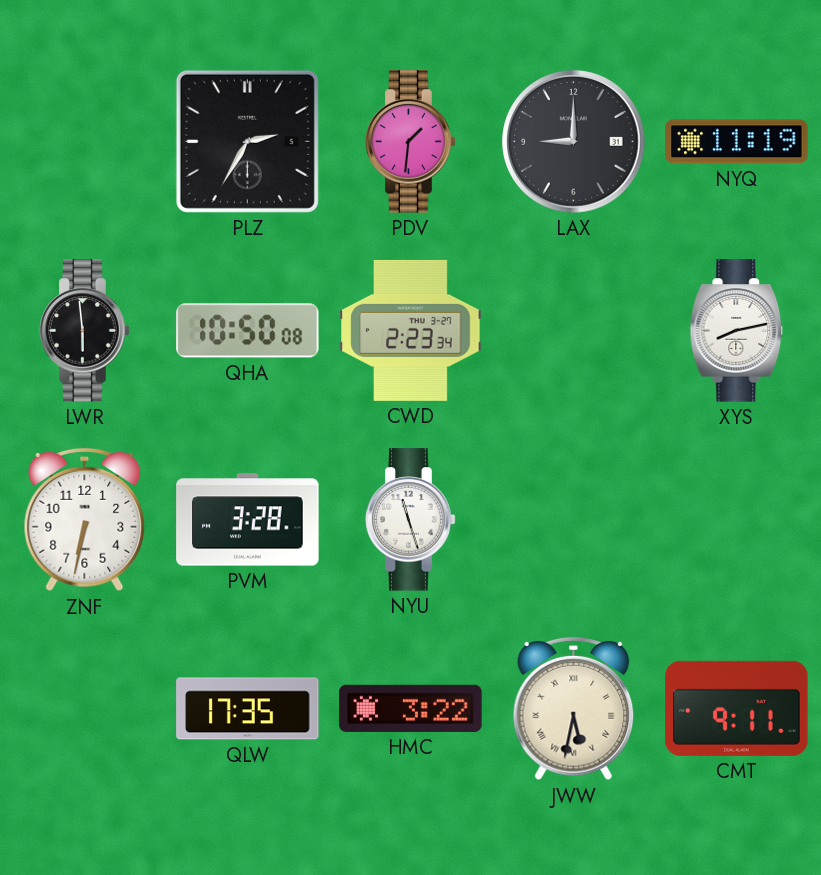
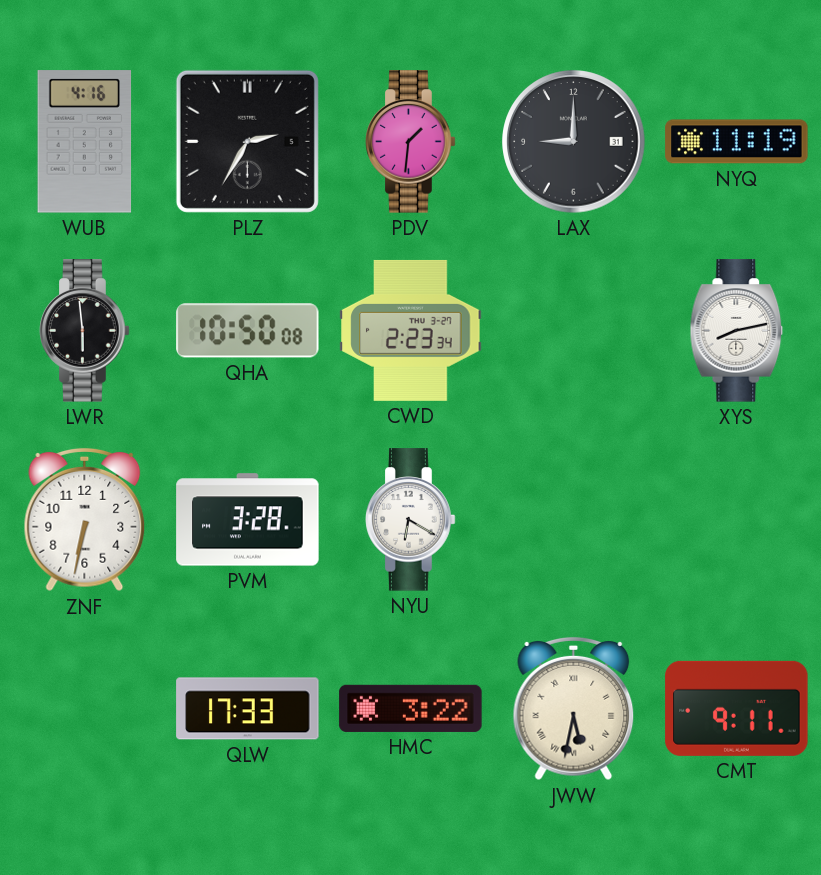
WUB: none -> 4:16
NYU: 11:27 -> 6:20
QLW: 17:35 -> 17:33
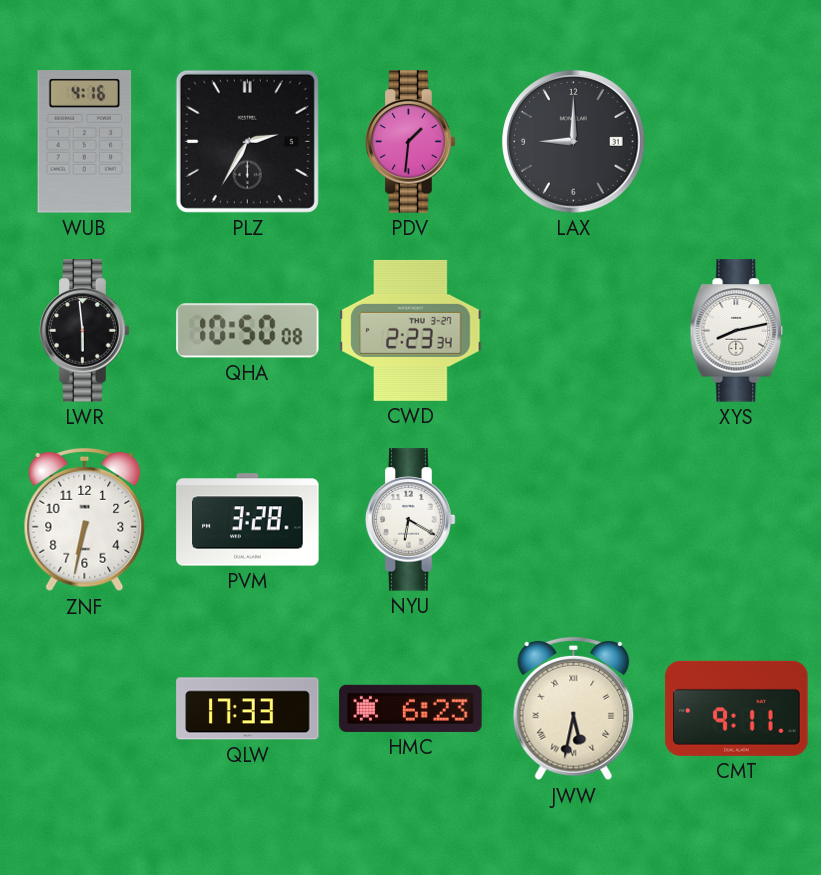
NYQ: 11:19 -> none
HMC: 3:22 -> 6:23
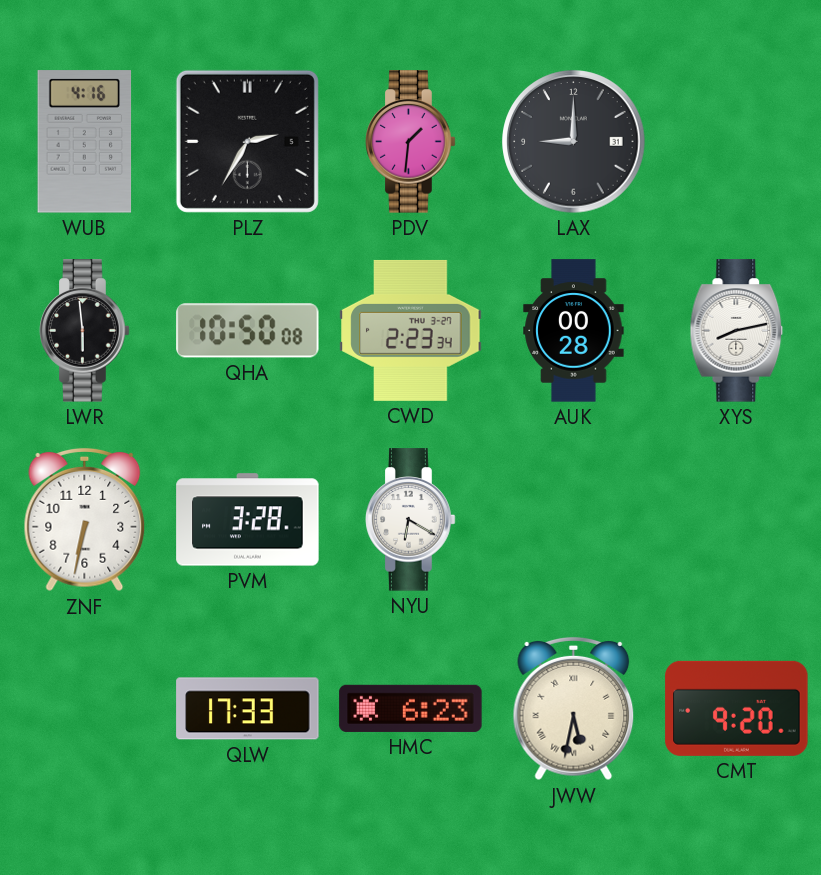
AUK: none -> 00:28
CMT: 9:11 -> 9:20
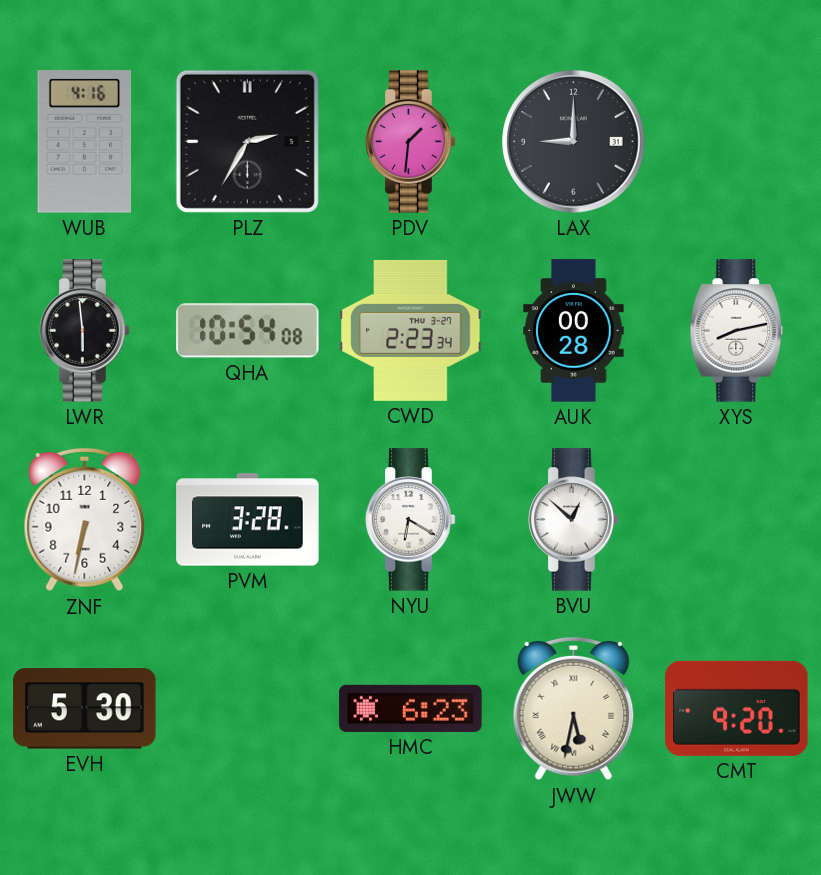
QHA: 10:50 -> 10:54
BVU: none -> 12:52
EVH: none -> 5:30
QLW: 17:33 -> none
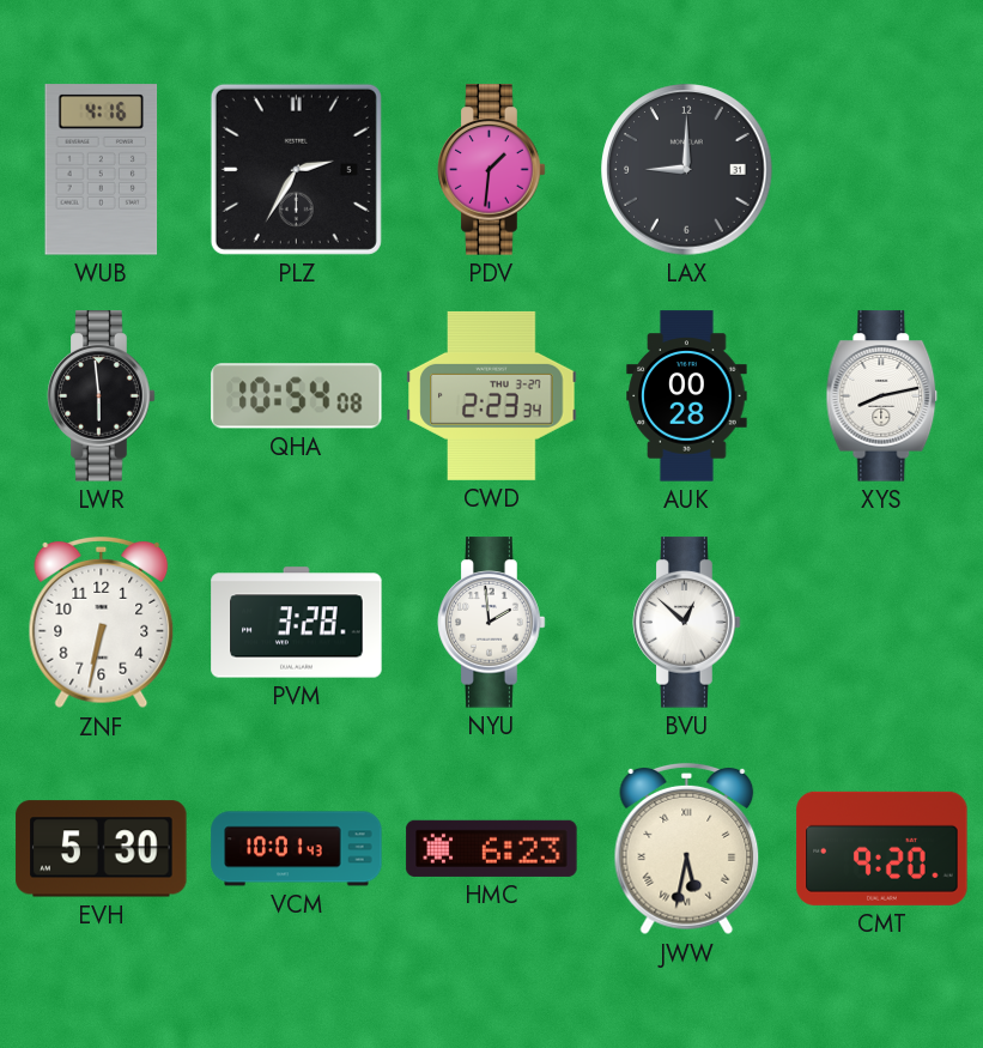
NYU: 6:20 -> 1:59
VCM: none -> 10:01
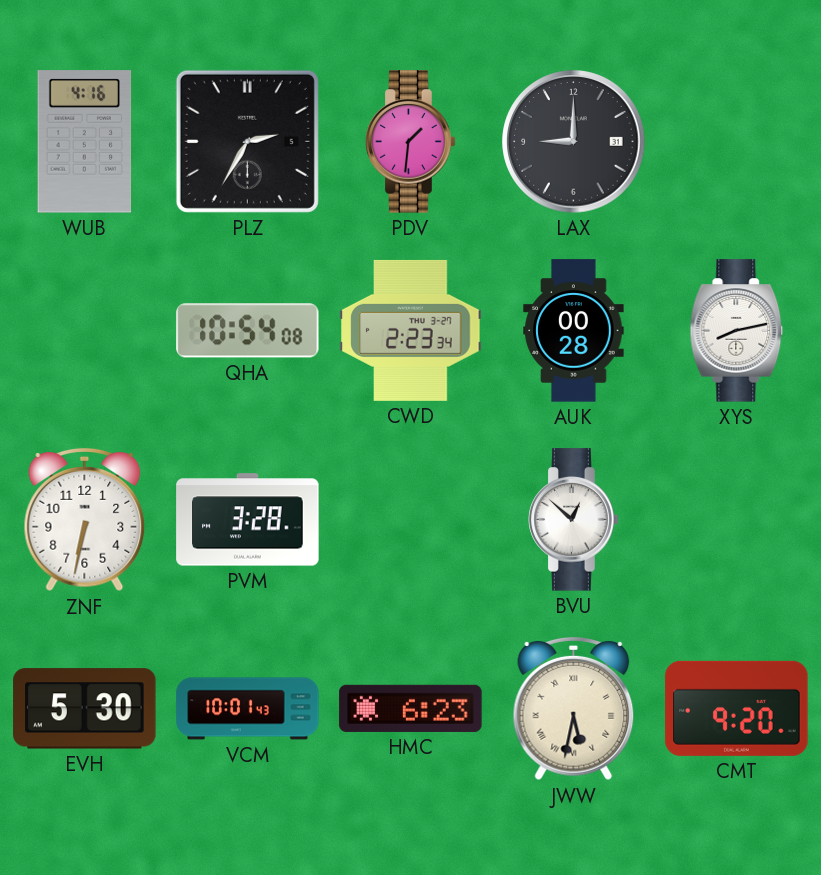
LWR: 5:59 -> none
NYU: 1:59 -> none
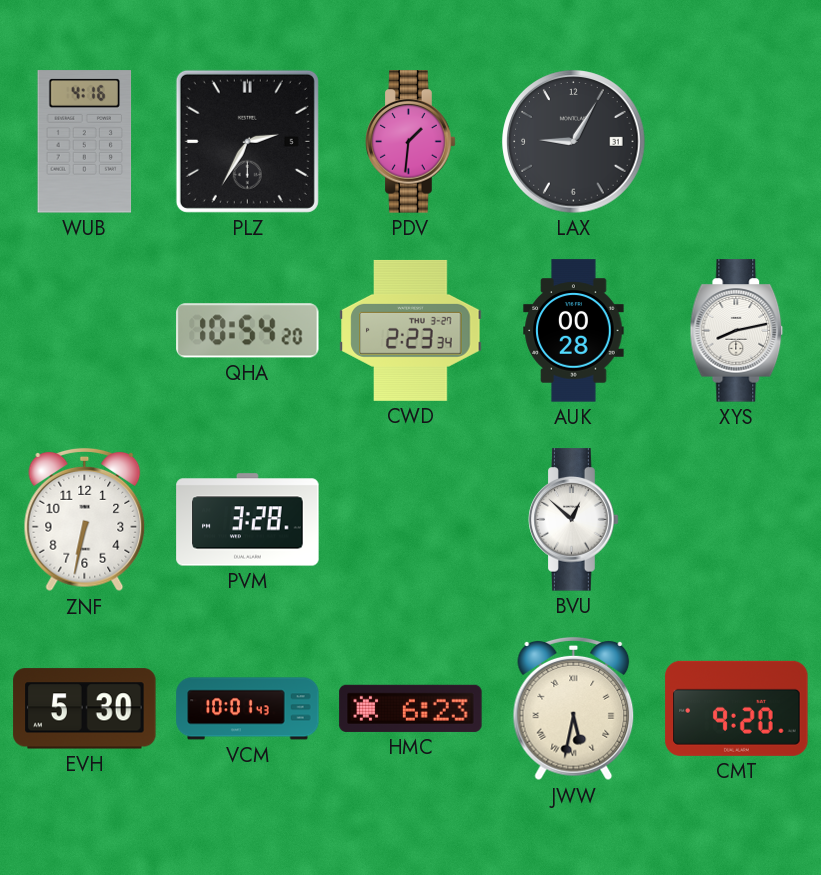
LAX: 9:00 -> 9:05
QHA: 10:54:08 -> 10:54:20
